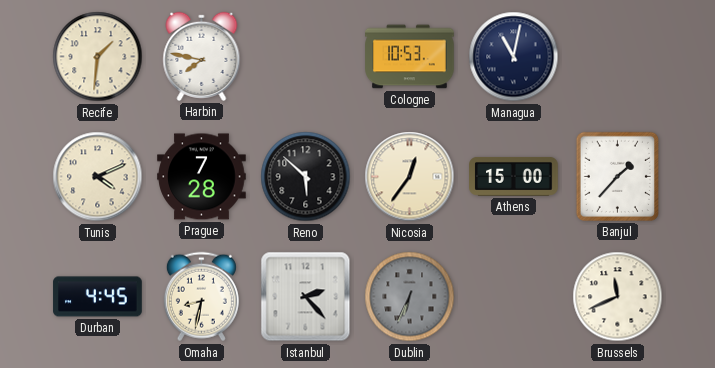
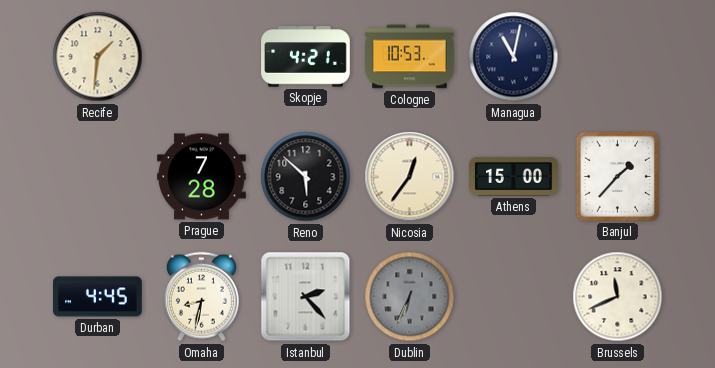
Harbin: 7:47 -> none
Skopje: none -> 4:21
Tunis: 4:11 -> none
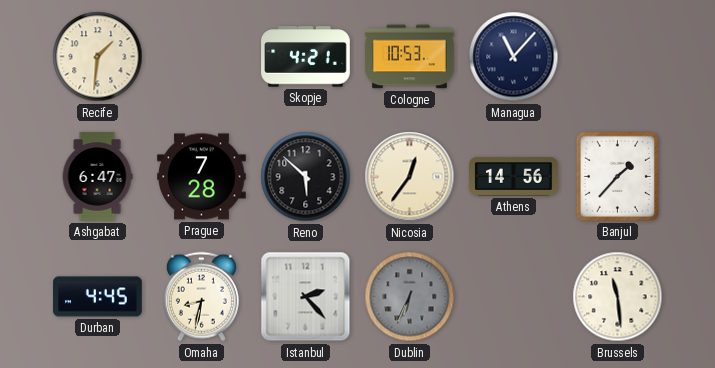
Managua: 11:02 -> 11:07
Ashgabat: none -> 6:47
Athens: 15:00 -> 14:56
Brussels: 11:41 -> 11:29
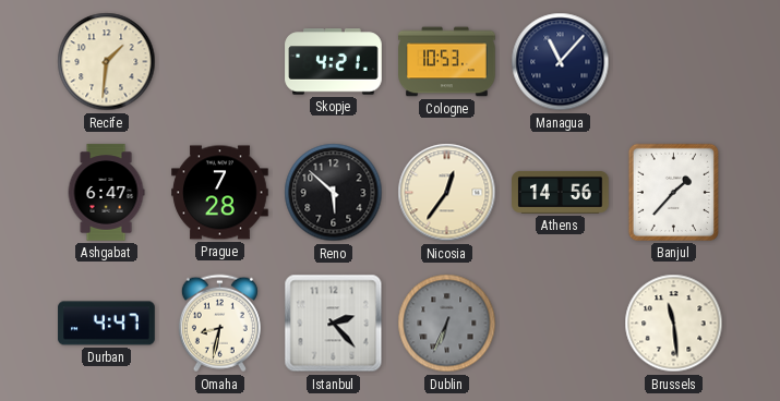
Durban: 4:45 -> 4:47
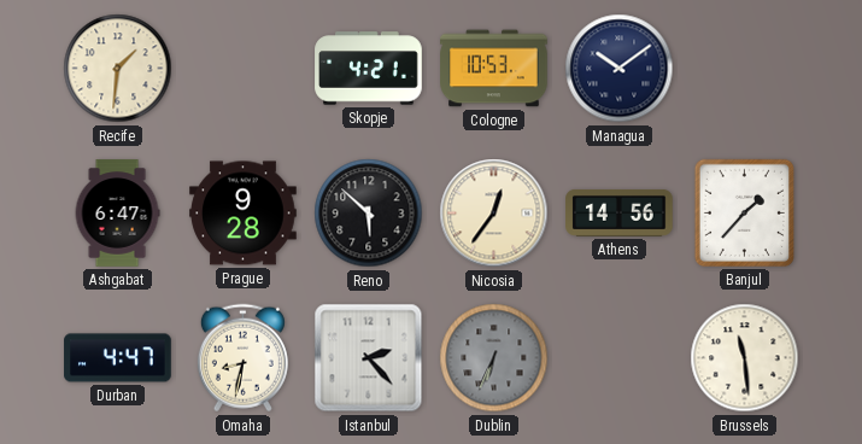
Managua: 11:07 -> 10:09
Prague: 7:28 -> 9:28
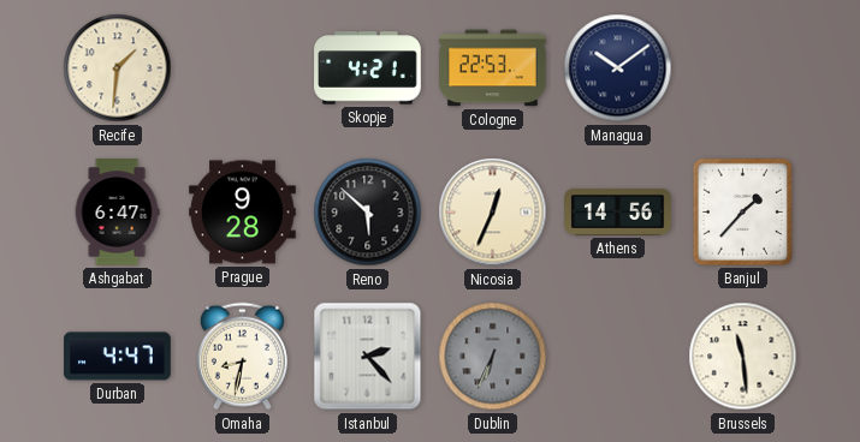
Cologne: 10:53 -> 22:53
Nicosia: 12:36 -> 12:34
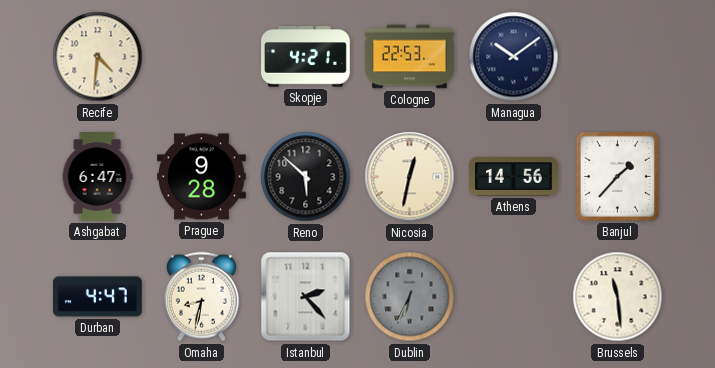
Recife: 1:31 -> 4:31
Nicosia: 12:34 -> 12:32
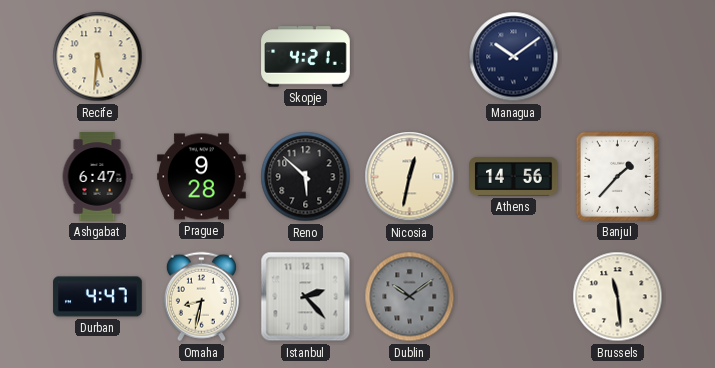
Recife: 4:31 -> 5:31
Cologne: 22:53 -> none
Dublin: 6:34 -> 10:09
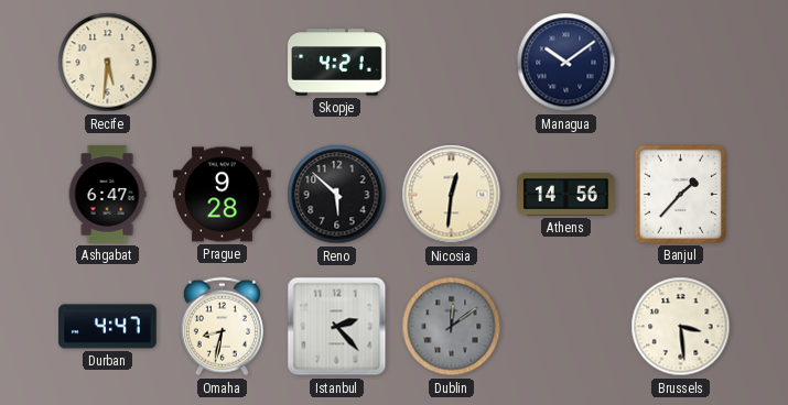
Nicosia: 12:32 -> 12:31
Dublin: 10:09 -> 12:09
Brussels: 11:29 -> 3:29
